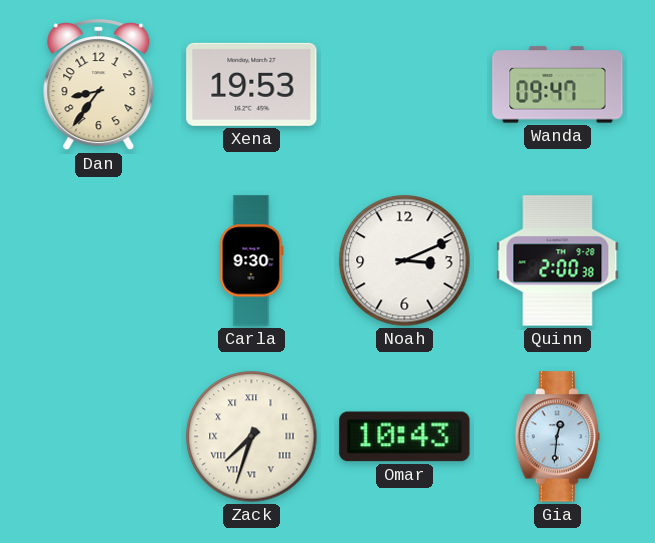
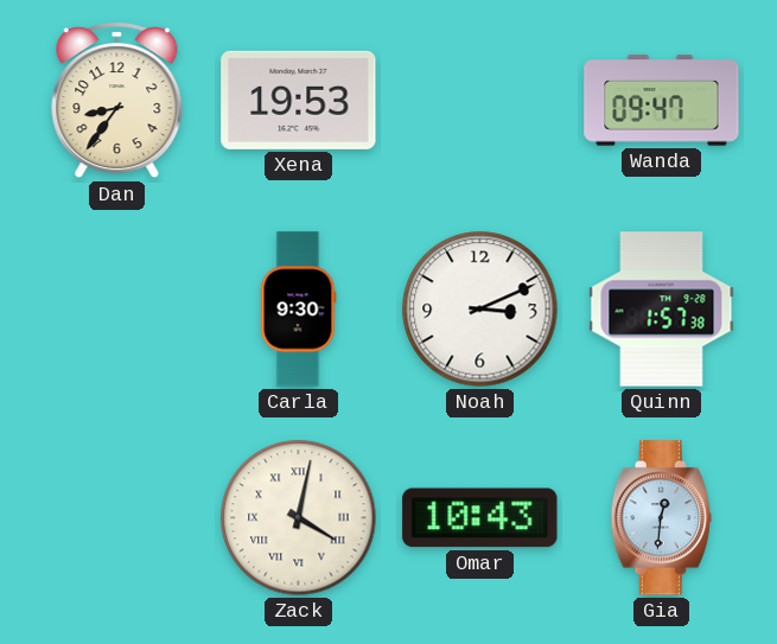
Quinn: 2:00 -> 1:57
Zack: 7:33 -> 4:02
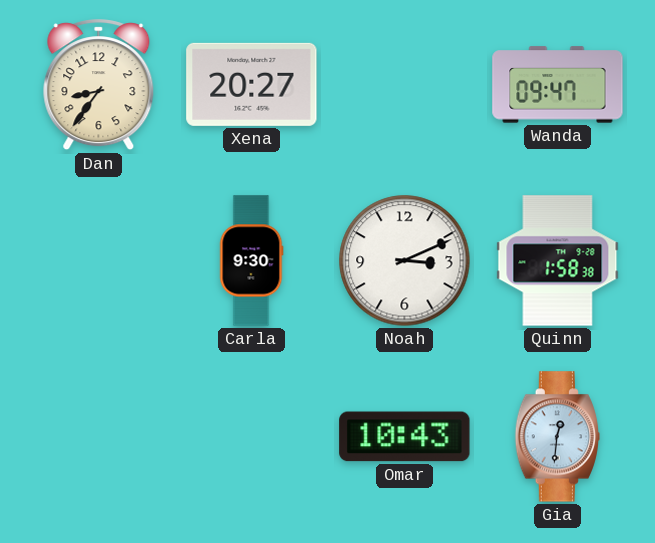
Xena: 19:53 -> 20:27
Quinn: 1:57 -> 1:58
Zack: 4:02 -> none
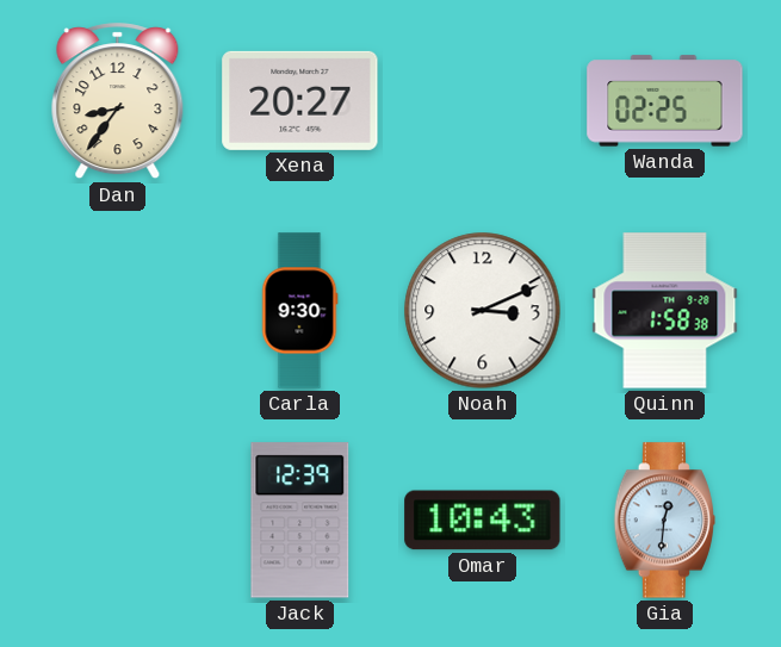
Wanda: 09:47 -> 02:25
Jack: none -> 12:39
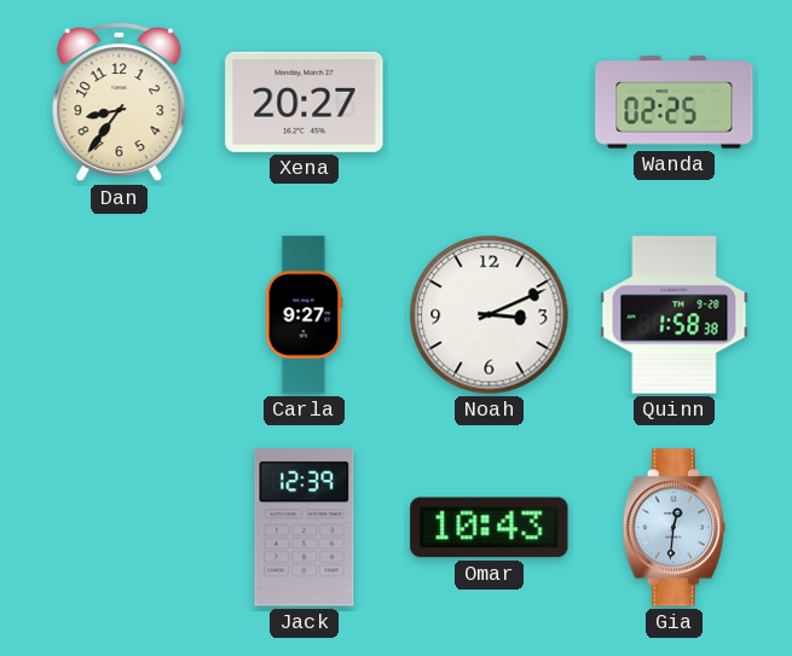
Carla: 9:30 -> 9:27
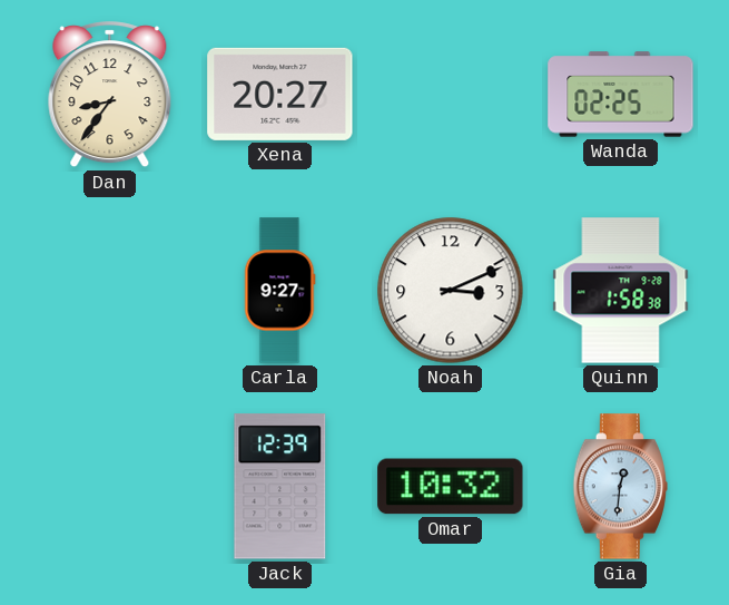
Omar: 10:43 -> 10:32
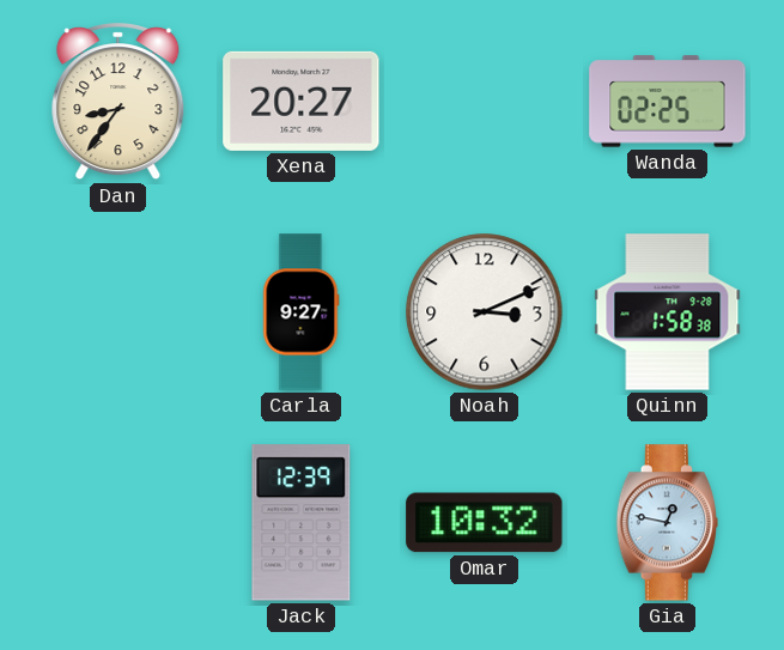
Gia: 12:31 -> 12:47
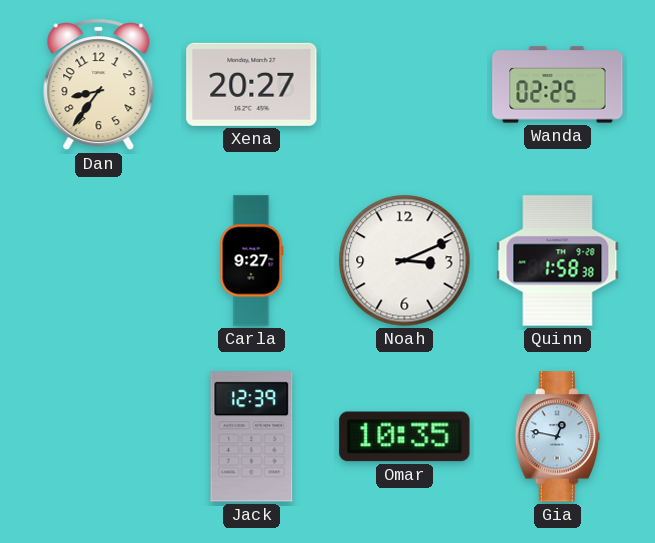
Omar: 10:32 -> 10:35
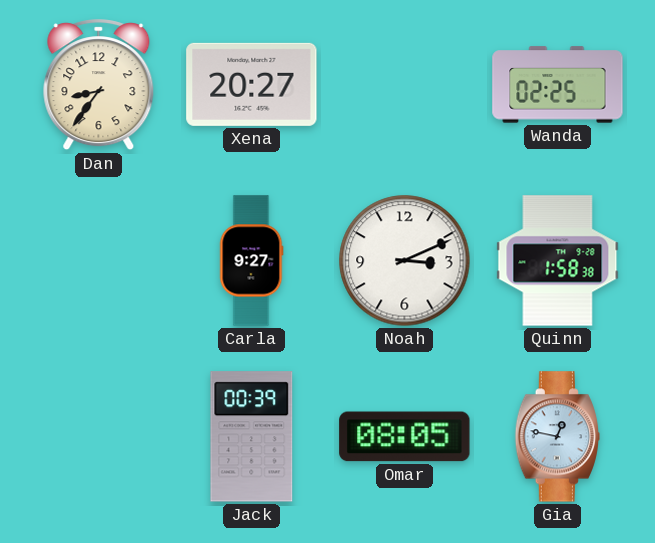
Jack: 12:39 -> 00:39
Omar: 10:35 -> 08:05
